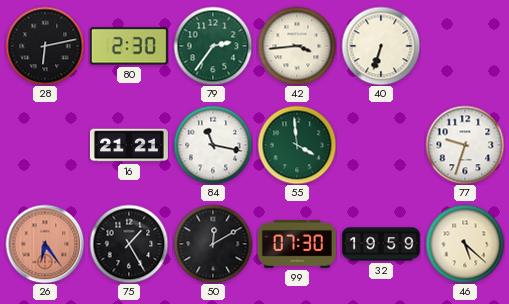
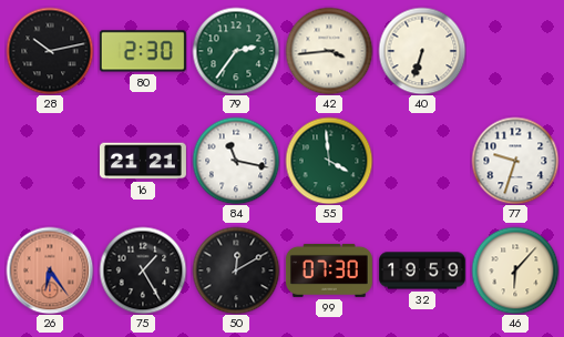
28: 6:13 -> 10:13
46: 5:22 -> 6:07
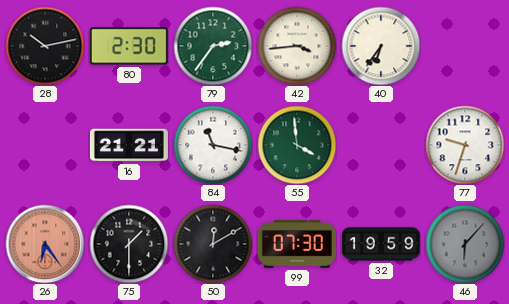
40: 6:33 -> 6:36
75: 1:25 -> 1:30
46 dial: cream -> grey
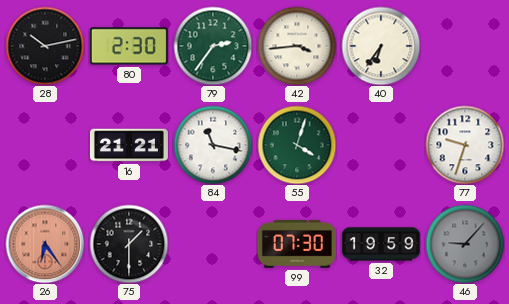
55: 3:59 -> 4:03
50: 12:10 -> none
46: 6:07 -> 9:07
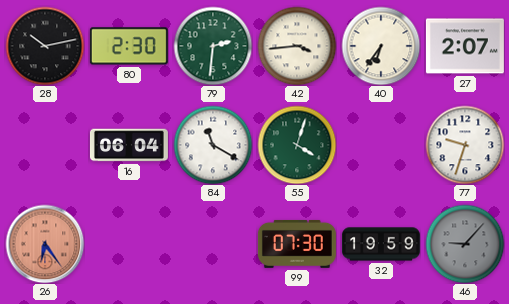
79: 2:36 -> 2:31
27: none -> 2:07
16: 21:21 -> 06:04
84: 11:17 -> 11:20
75: 1:30 -> none
